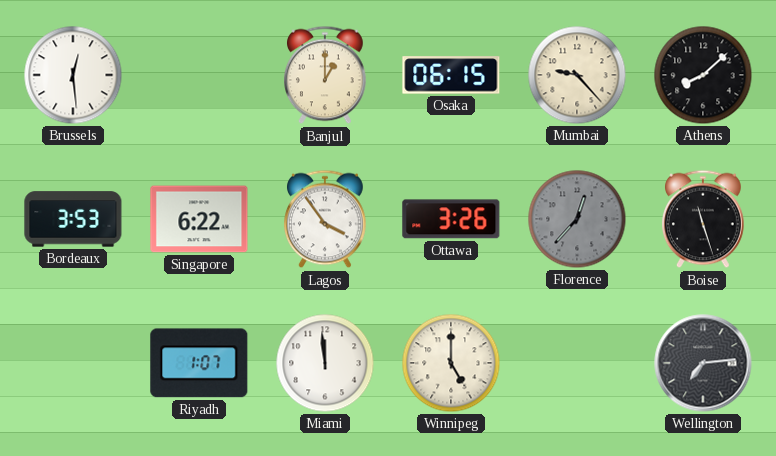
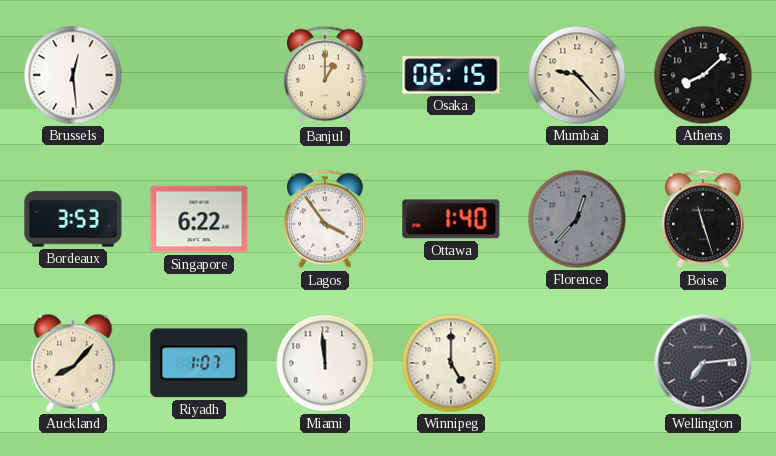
Ottawa: 3:26 -> 1:40
Auckland: none -> 8:07
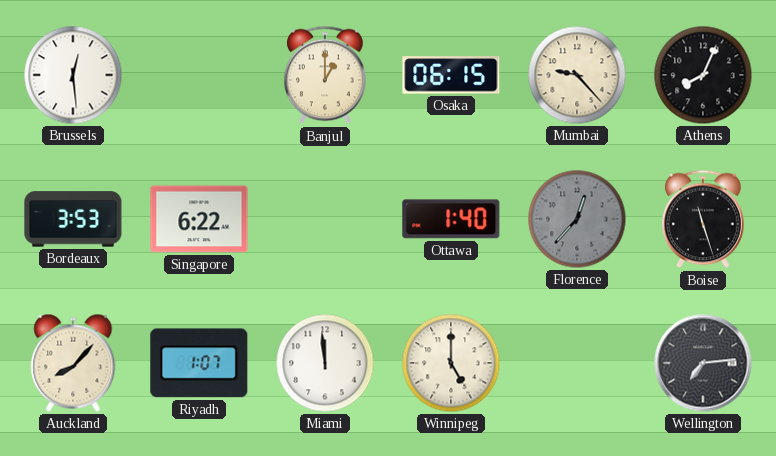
Athens: 8:08 -> 8:04
Lagos: 3:54 -> none
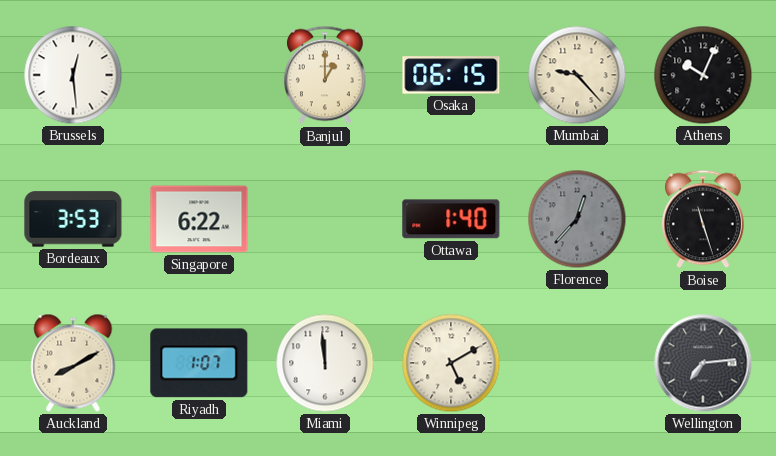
Athens: 8:04 -> 10:04
Auckland: 8:07 -> 8:10
Winnipeg: 5:00 -> 5:10
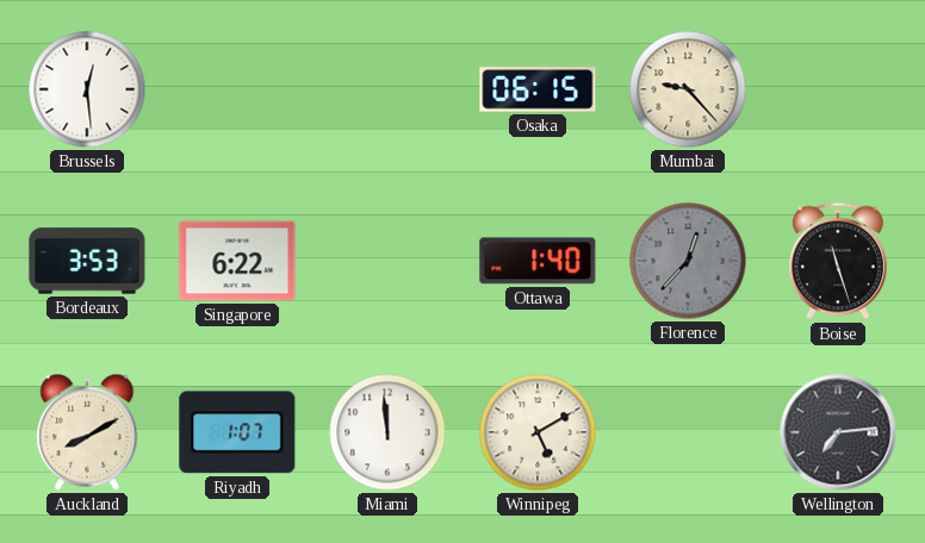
Banjul: 1:00 -> none
Athens: 10:04 -> none
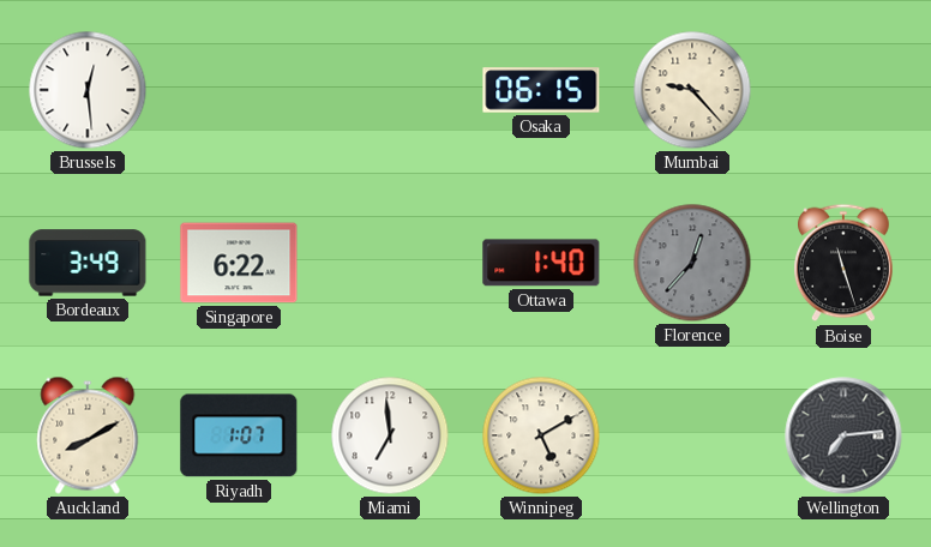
Bordeaux: 3:53 -> 3:49
Miami: 11:59 -> 6:59
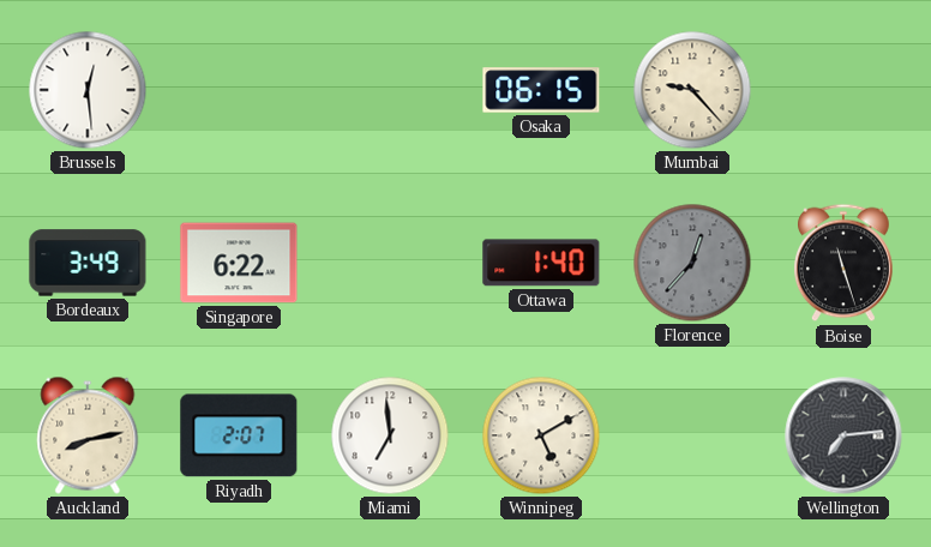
Auckland: 8:10 -> 8:13
Riyadh: 1:07 -> 2:07
